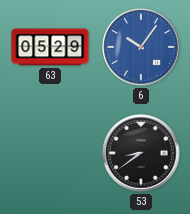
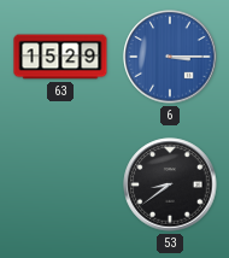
63: 05:29 -> 15:29
6: 10:06 -> 3:15
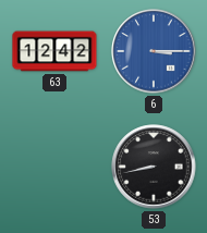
63: 15:29 -> 12:42
53: 8:39 -> 8:43
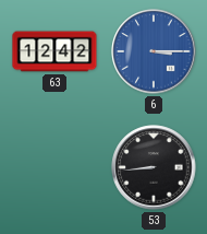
53: 8:43 -> 8:44
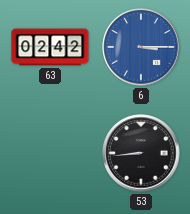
63: 12:42 -> 02:42
